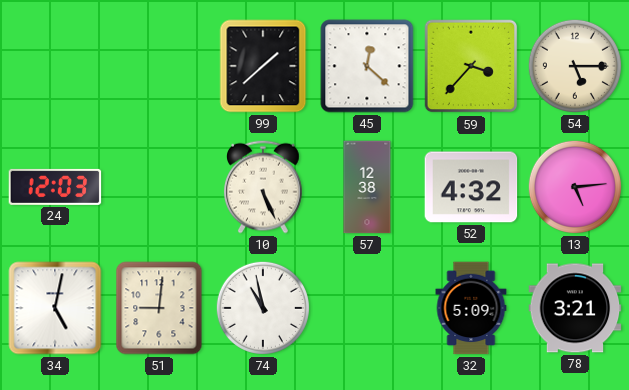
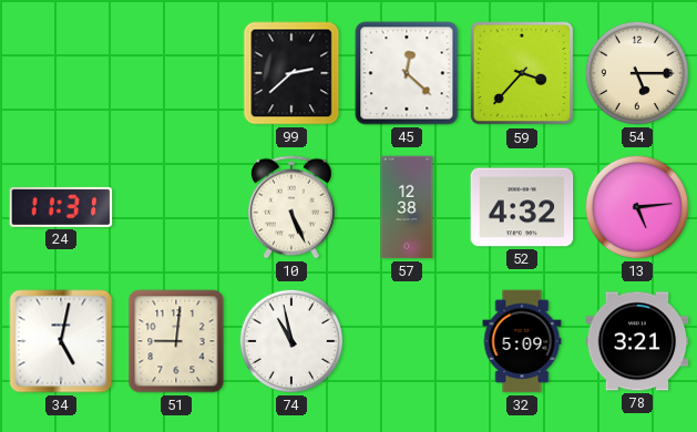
99: 1:38 -> 2:38
24: 12:03 -> 11:31
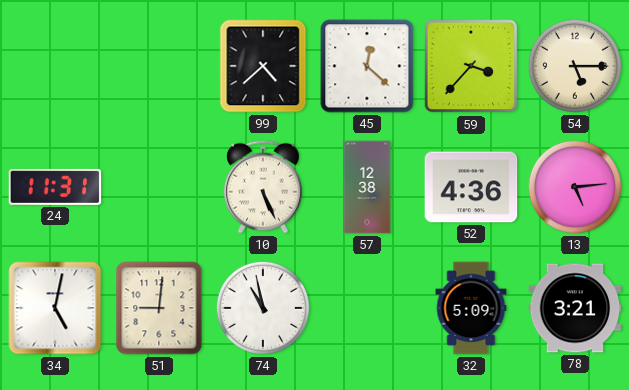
99: 2:38 -> 4:38
52: 4:32 -> 4:36
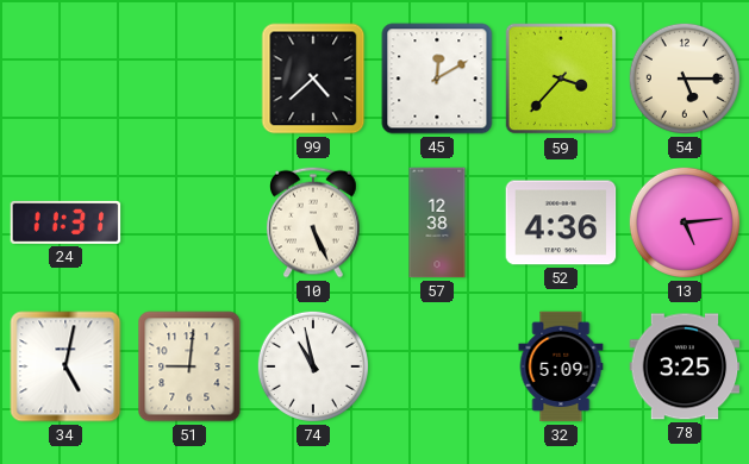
45: 12:22 -> 12:10
78: 3:21 -> 3:25
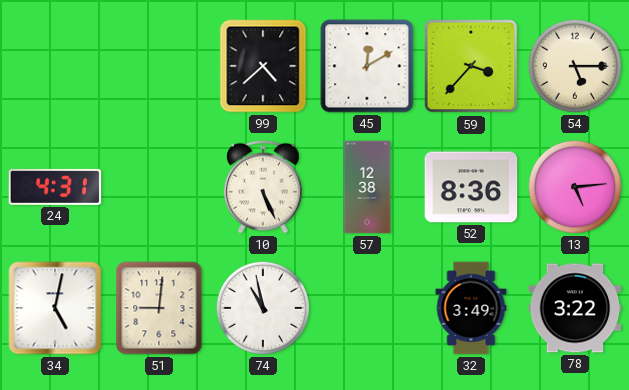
24: 11:31 -> 4:31
52: 4:36 -> 8:36
32: 5:09 -> 3:49
78: 3:25 -> 3:22
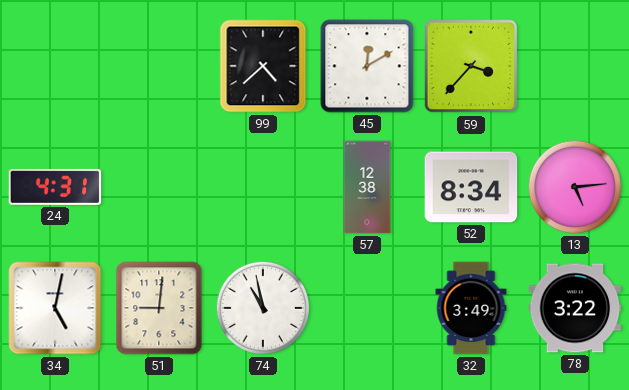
54: 5:15 -> none
10: 5:26 -> none
52: 8:36 -> 8:34
